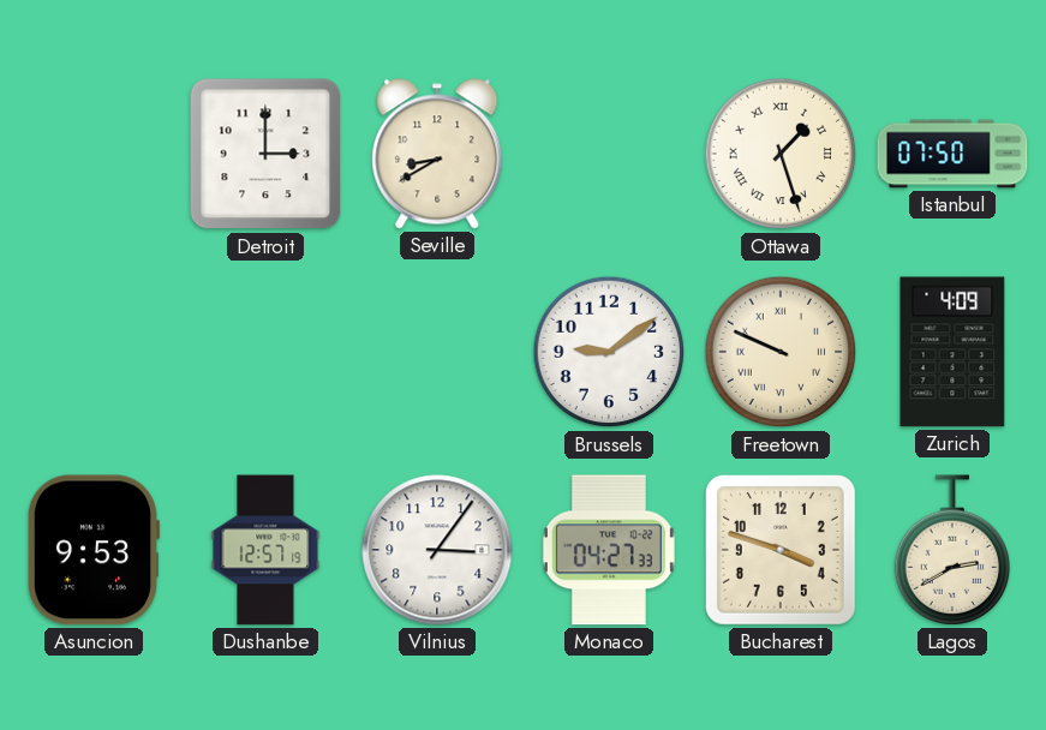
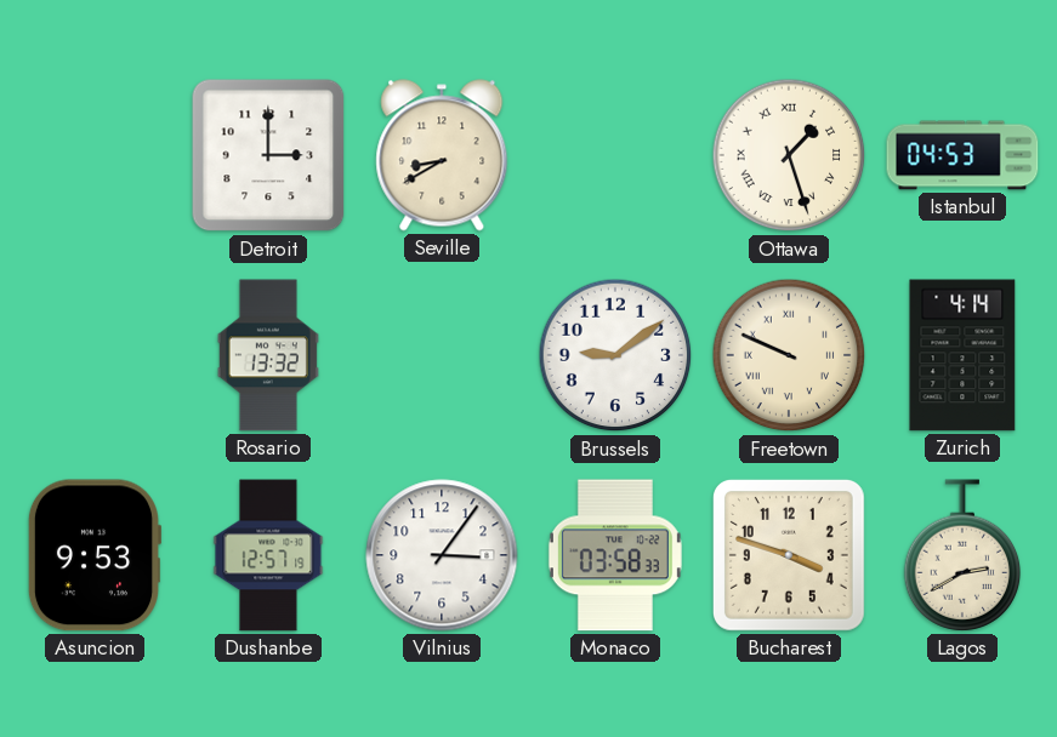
Istanbul: 07:50 -> 04:53
Rosario: none -> 13:32
Zurich: 4:09 -> 4:14
Monaco: 04:27 -> 03:58
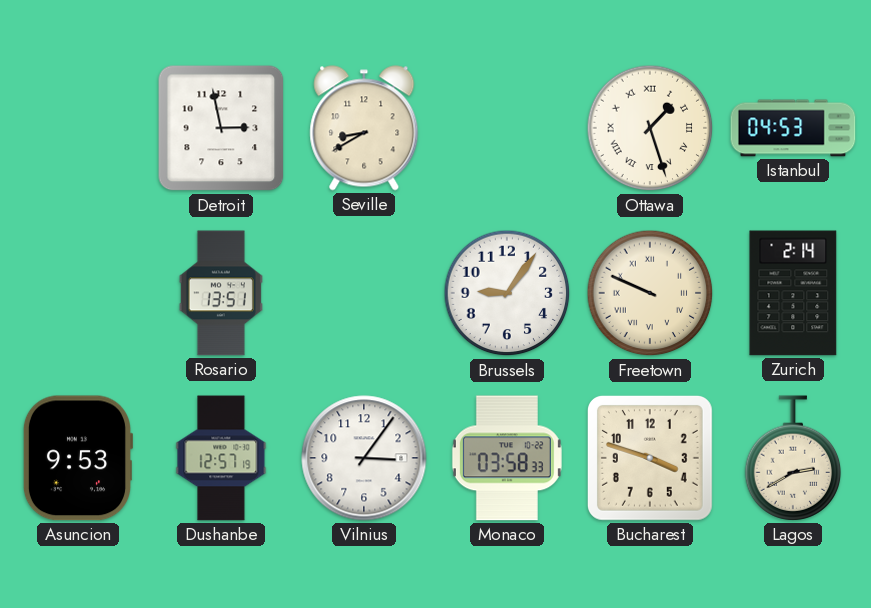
Detroit: 3:00 -> 2:58
Rosario: 13:32 -> 13:51
Brussels: 9:09 -> 9:06
Zurich: 4:14 -> 2:14
